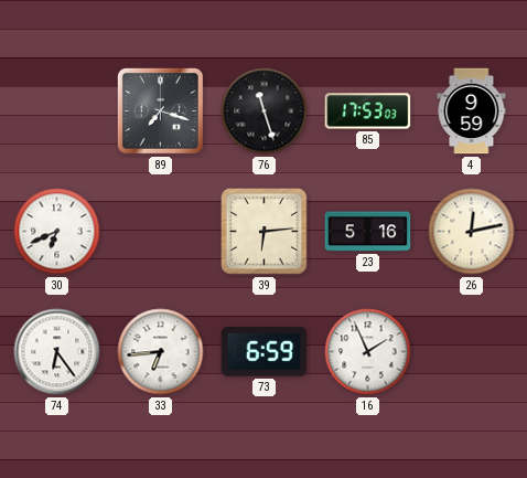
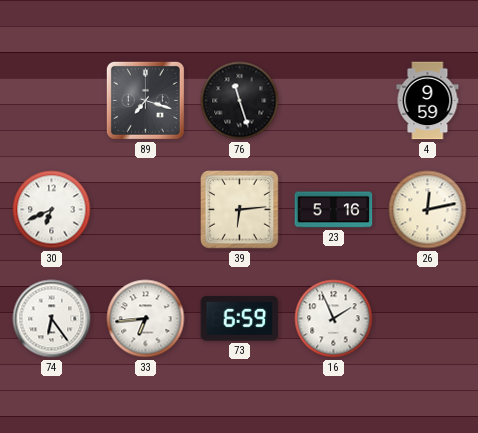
85: 17:53 -> none
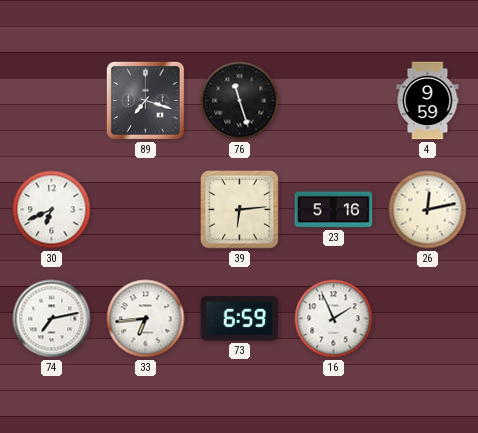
74: 6:24 -> 7:13
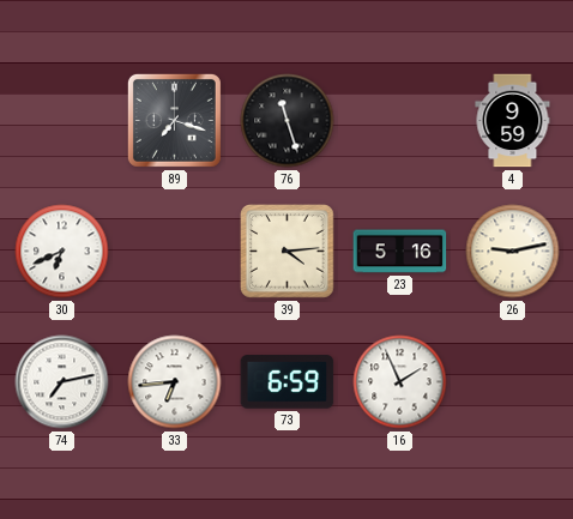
39: 6:14 -> 4:14
26: 12:13 -> 9:13
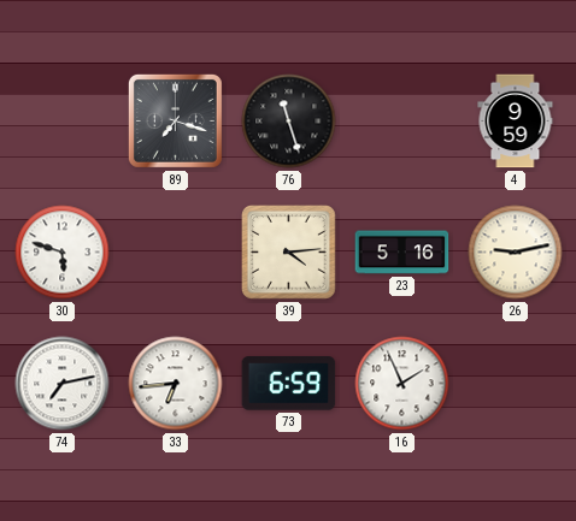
30: 6:41 -> 5:48
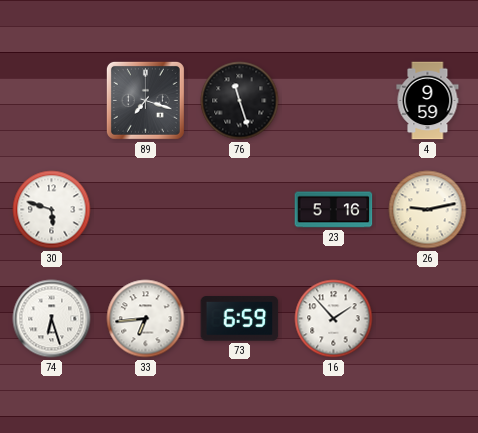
39: 4:14 -> none
74: 7:13 -> 6:27
16: 1:56 -> 1:53
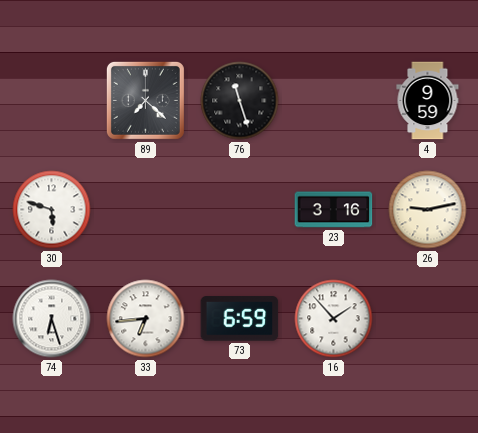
89: 7:18 -> 7:22
23: 5:16 -> 3:16
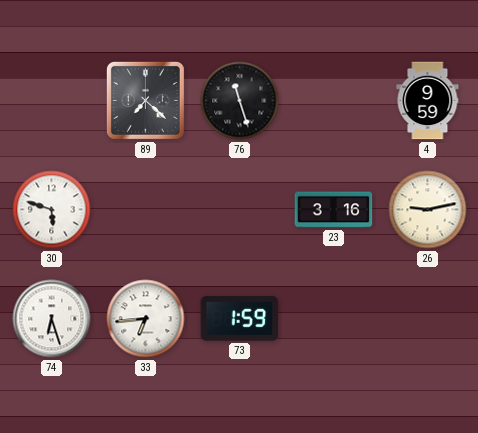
73: 6:59 -> 1:59
16: 1:53 -> none
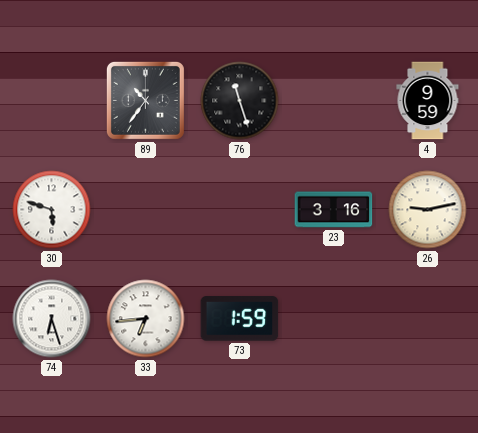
89: 7:22 -> 10:36
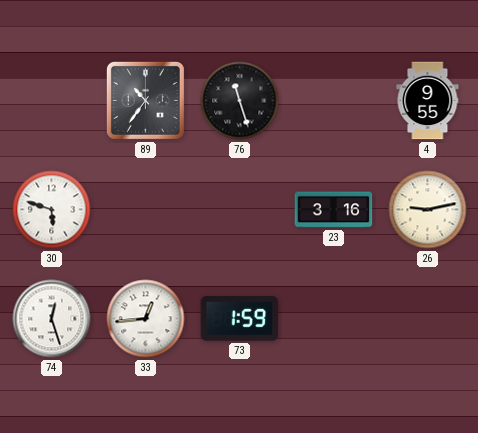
4: 9:59 -> 9:55
74: 6:27 -> 12:27
33: 6:44 -> 12:44
